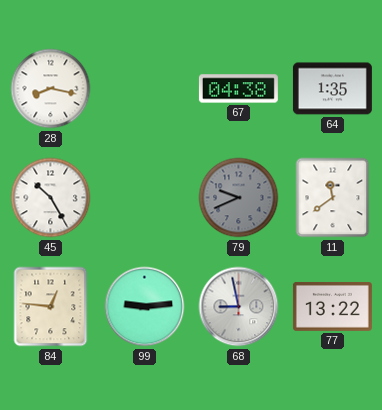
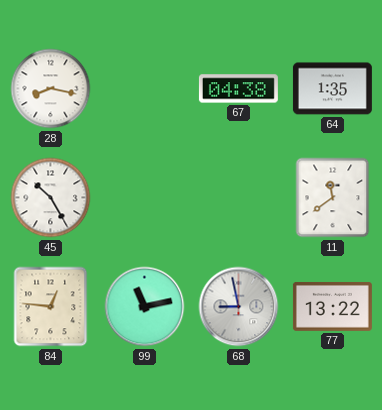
79: 9:41 -> none
99: 9:14 -> 11:13
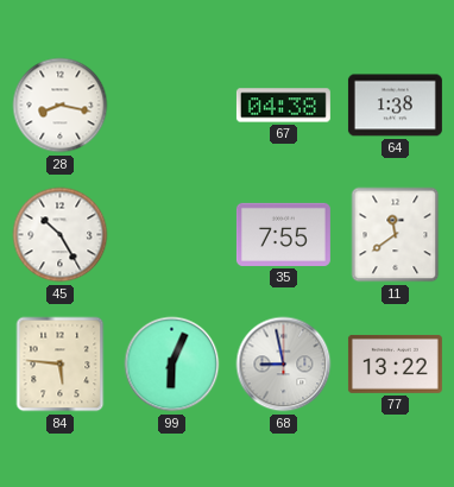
64: 1:35 -> 1:38
35: none -> 7:55
84: 12:46 -> 5:46
99: 11:13 -> 6:04
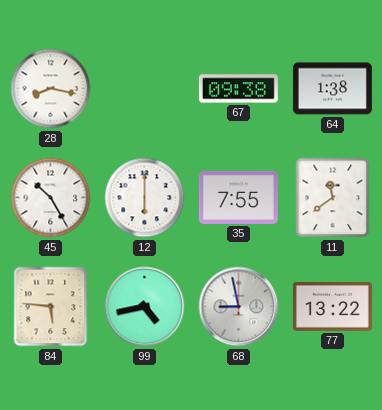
67: 04:38 -> 09:38
12: none -> 6:00
99: 6:04 -> 4:43
